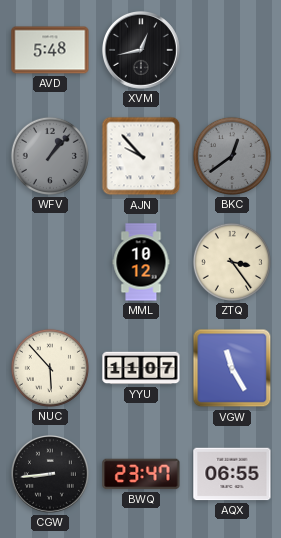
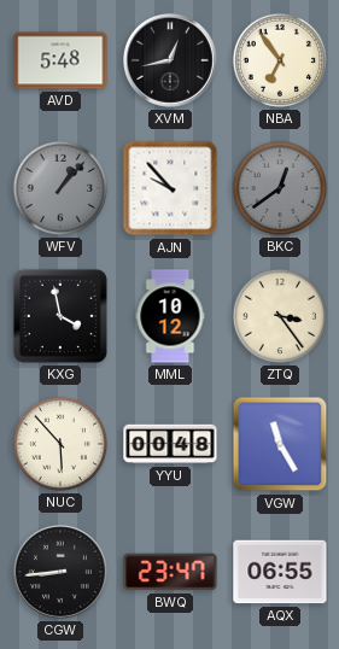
NBA: none -> 6:54
KXG: none -> 3:58
YYU: 11:07 -> 00:48
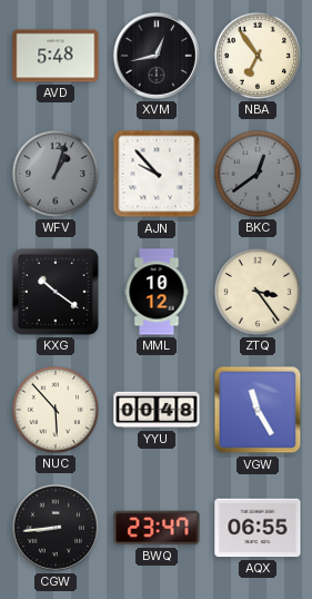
WFV: 1:07 -> 1:03
KXG: 3:58 -> 10:21
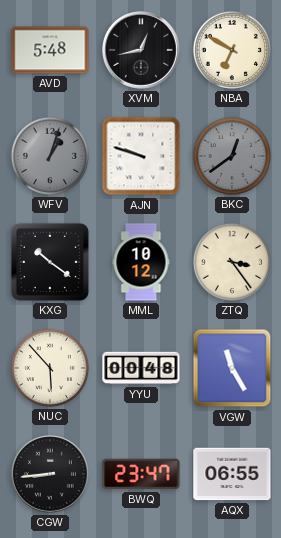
NBA: 6:54 -> 6:50
AJN: 9:53 -> 9:48
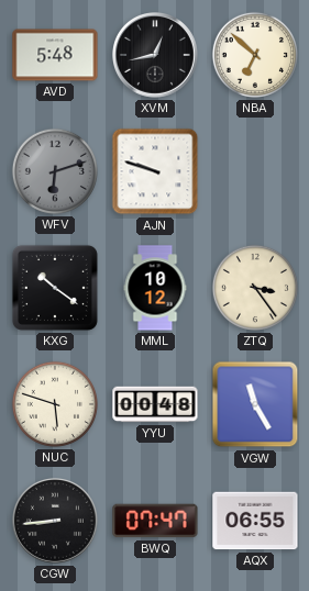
NBA: 6:50 -> 6:52
WFV: 1:03 -> 6:12
BKC: 12:39 -> none
NUC: 5:53 -> 5:48
BWQ: 23:47 -> 07:47
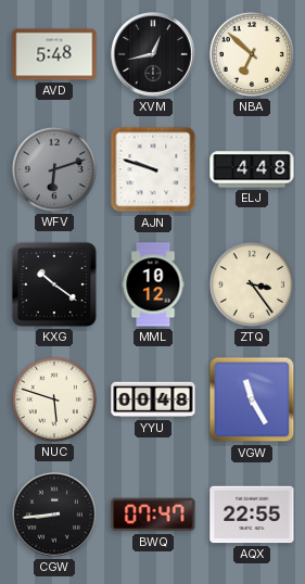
ELJ: none -> 4:48
AQX: 06:55 -> 22:55
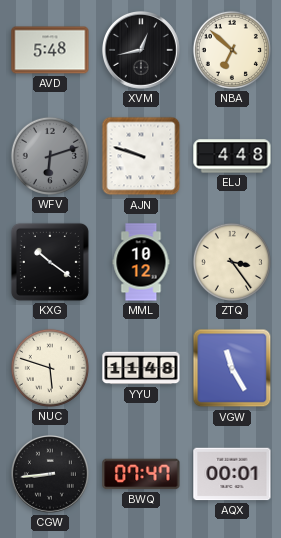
YYU: 00:48 -> 11:48
AQX: 22:55 -> 00:01
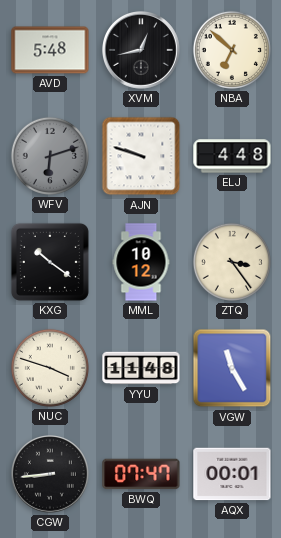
NUC: 5:48 -> 3:48
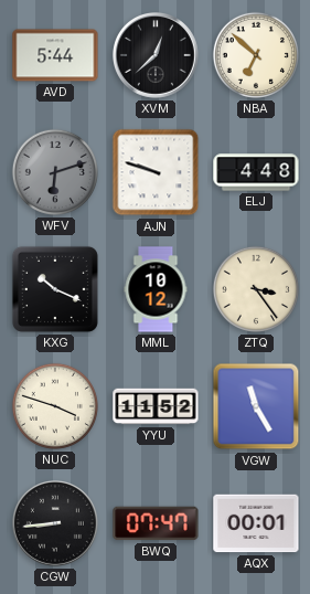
AVD: 5:48 -> 5:44
XVM: 12:43 -> 12:38
KXG: 10:21 -> 10:19
YYU: 11:48 -> 11:52
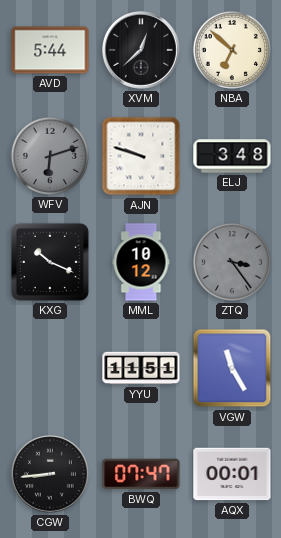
ELJ: 4:48 -> 3:48
ZTQ dial: cream -> grey
NUC: 3:48 -> none
YYU: 11:52 -> 11:51
